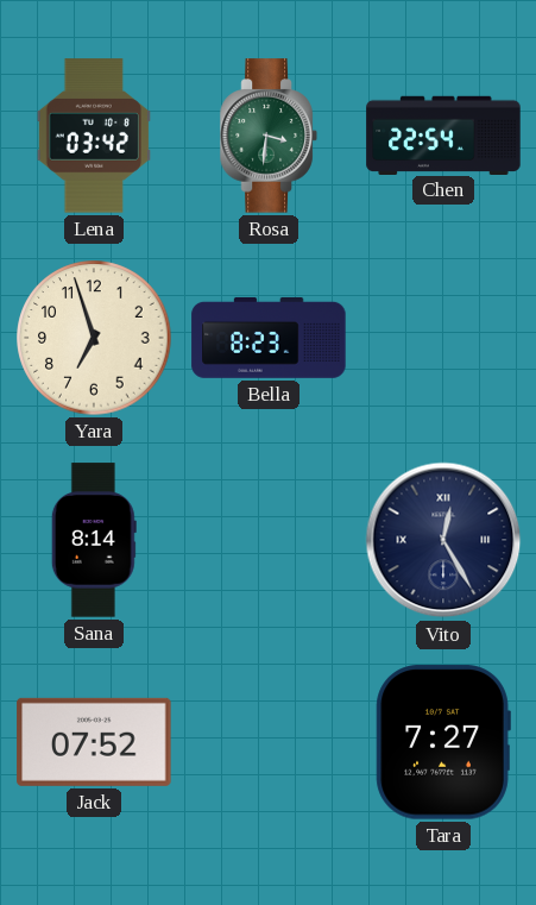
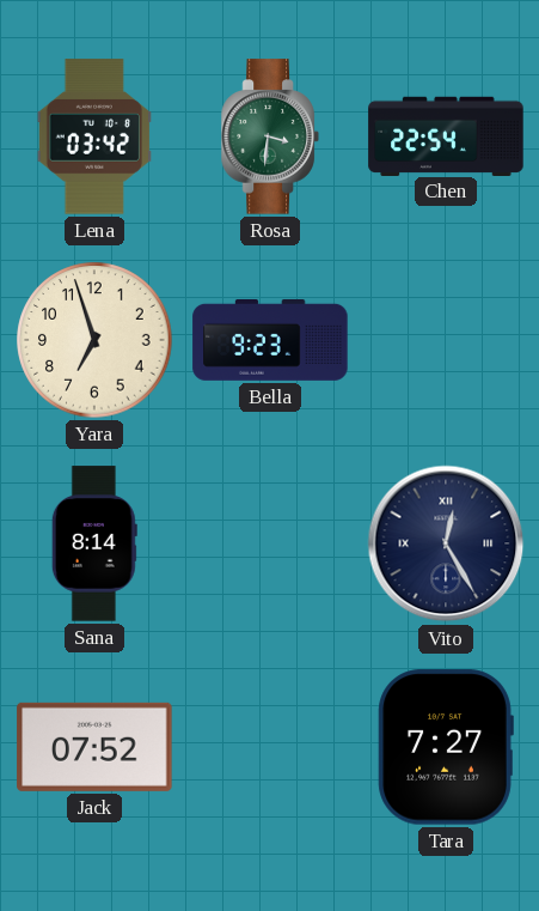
Bella: 8:23 -> 9:23
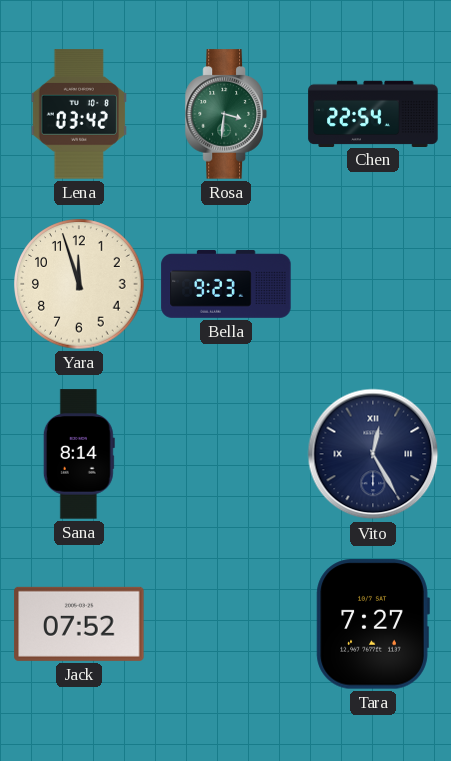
Yara: 6:57 -> 11:57
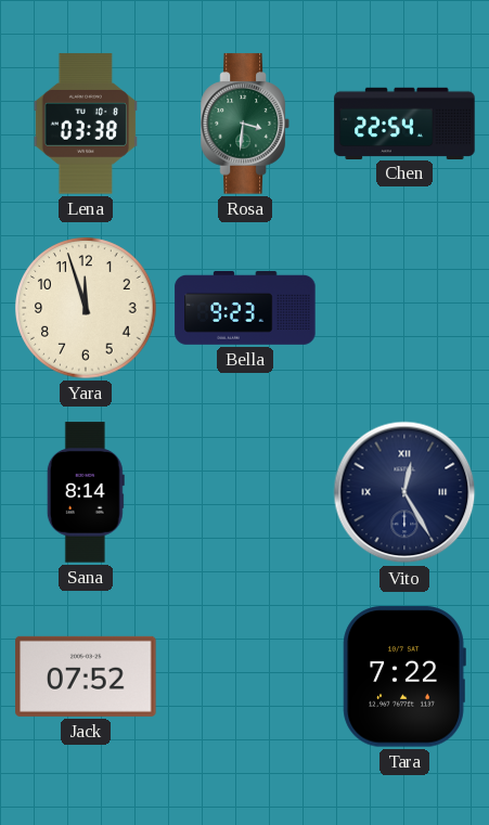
Lena: 03:42 -> 03:38
Tara: 7:27 -> 7:22
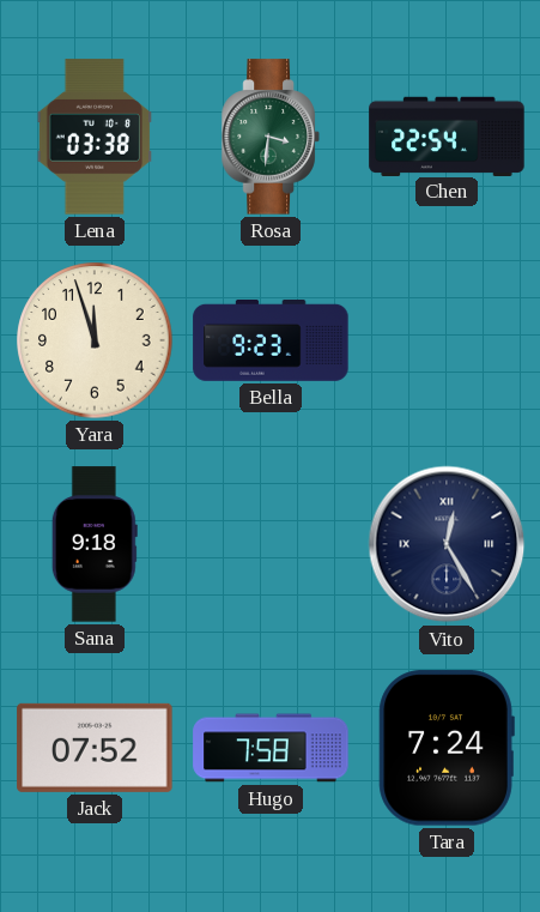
Sana: 8:14 -> 9:18
Hugo: none -> 7:58
Tara: 7:22 -> 7:24
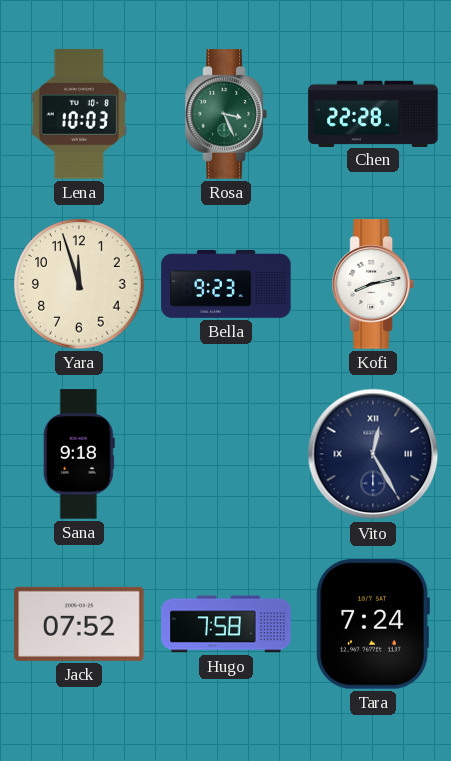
Lena: 03:38 -> 10:03
Rosa: 3:31 -> 3:26
Chen: 22:54 -> 22:28
Kofi: none -> 8:13
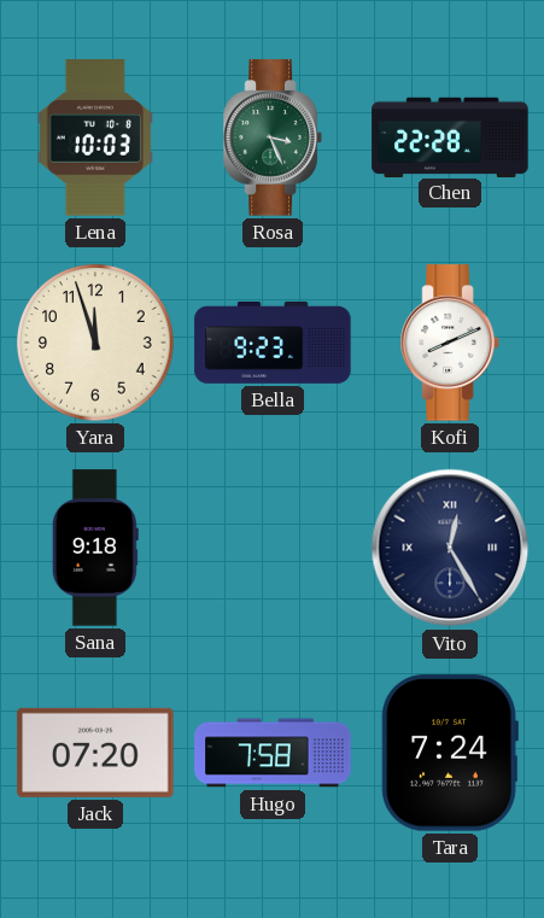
Kofi: 8:13 -> 8:11
Jack: 07:52 -> 07:20
